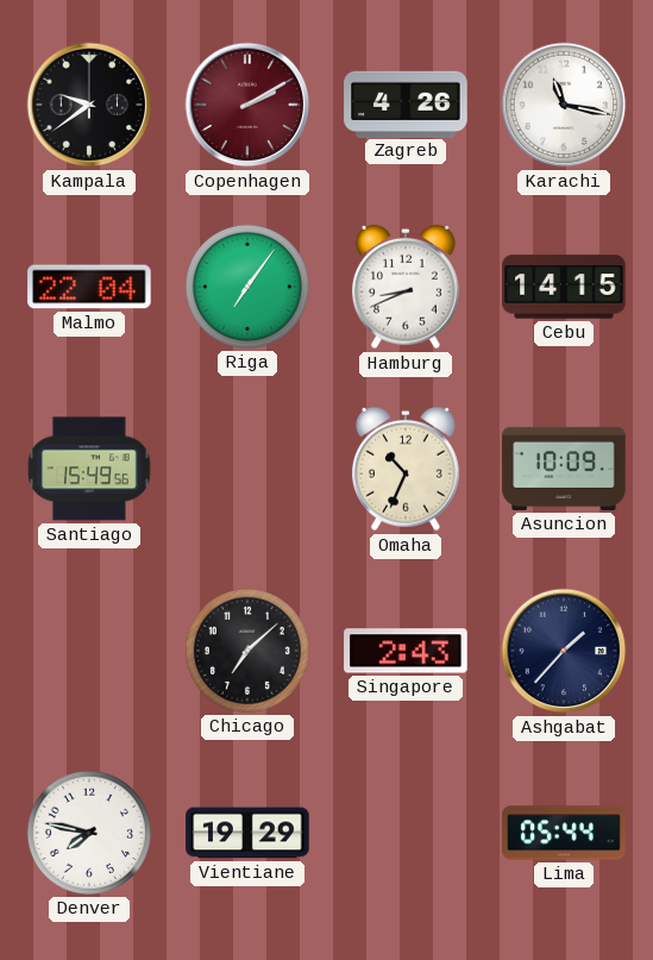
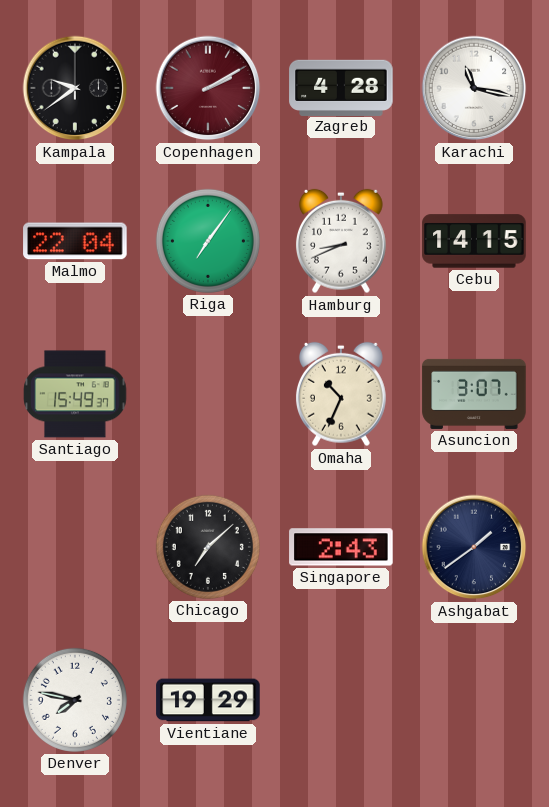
Zagreb: 4:26 -> 4:28
Santiago: 15:49:56 -> 15:49:37
Asuncion: 10:09 -> 3:07
Ashgabat: 1:37 -> 1:39
Lima: 05:44 -> none
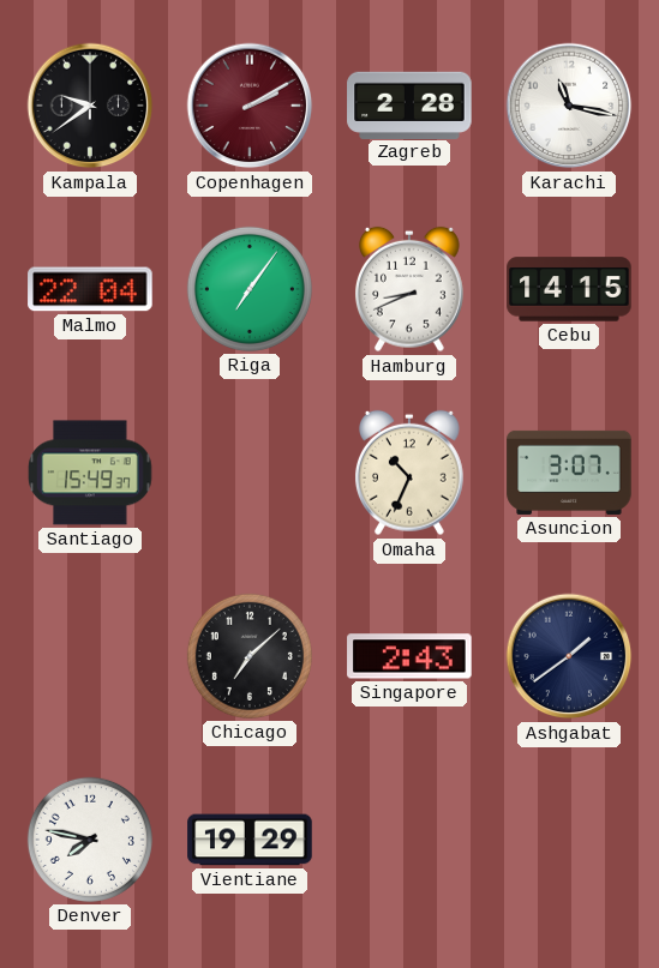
Zagreb: 4:28 -> 2:28
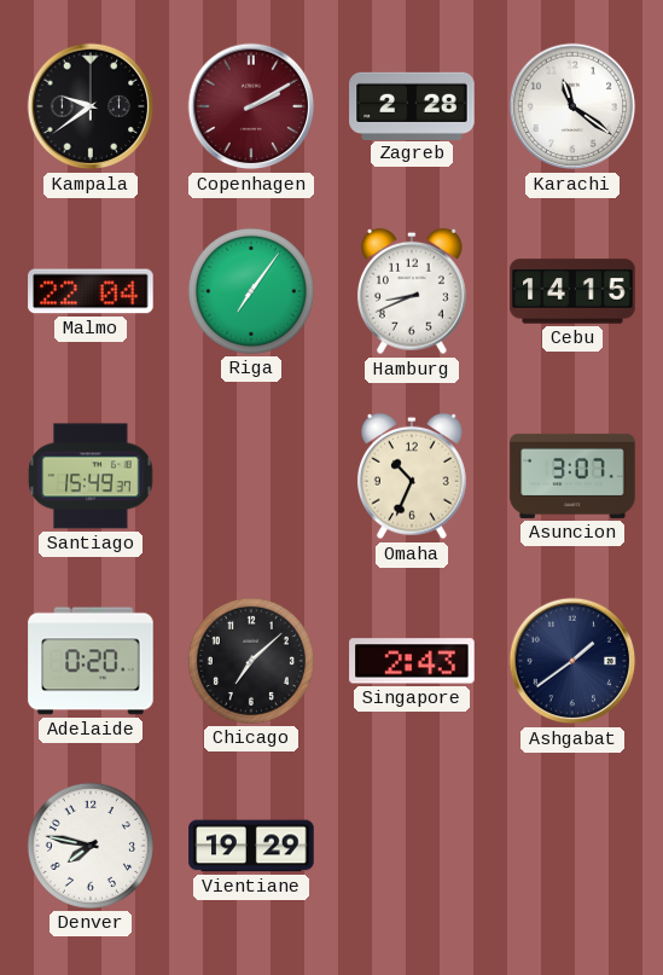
Karachi: 11:17 -> 11:21
Adelaide: none -> 0:20
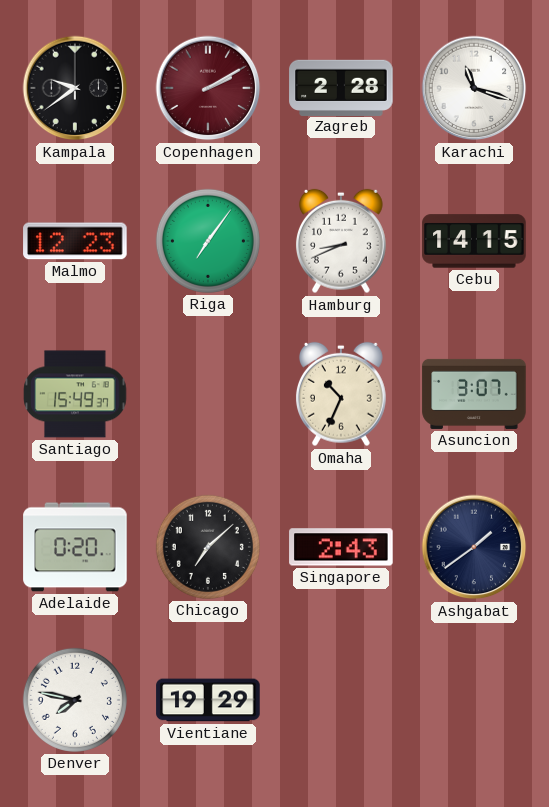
Karachi: 11:21 -> 11:18
Malmo: 22:04 -> 12:23
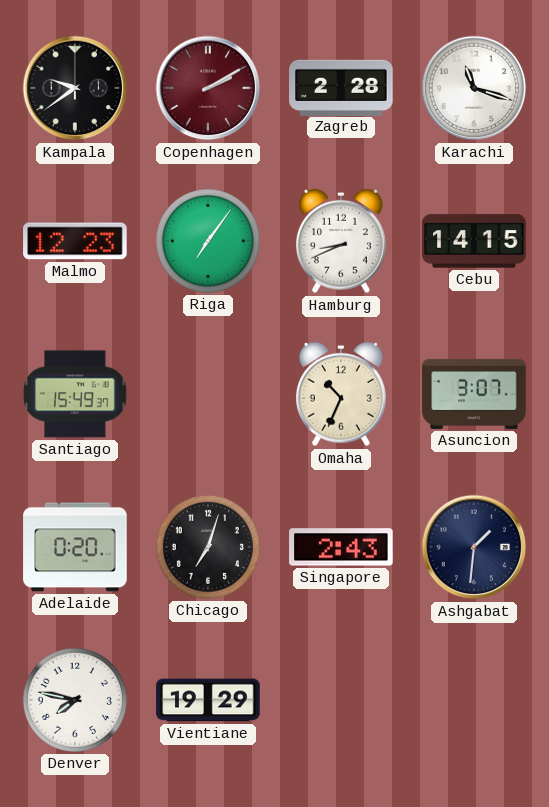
Chicago: 7:08 -> 7:03
Ashgabat: 1:39 -> 1:31
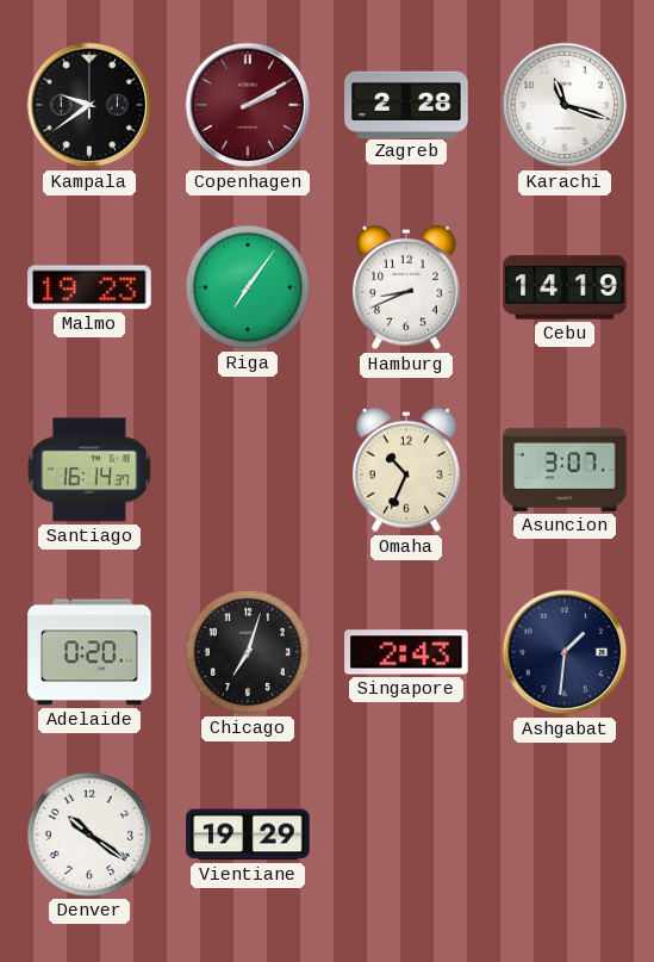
Malmo: 12:23 -> 19:23
Cebu: 14:15 -> 14:19
Santiago: 15:49 -> 16:14
Denver: 7:47 -> 10:21
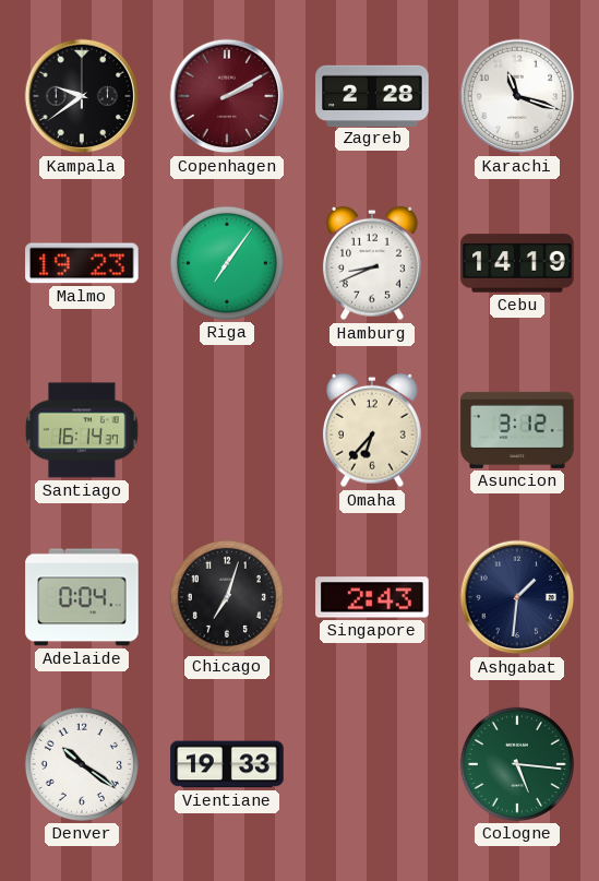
Omaha: 10:34 -> 6:37
Asuncion: 3:07 -> 3:12
Adelaide: 0:20 -> 0:04
Vientiane: 19:29 -> 19:33
Cologne: none -> 5:16
